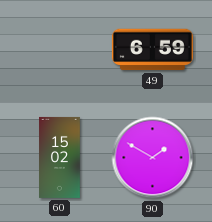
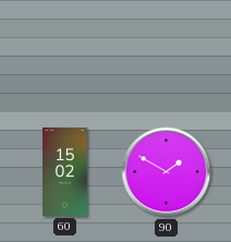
49: 6:59 -> none
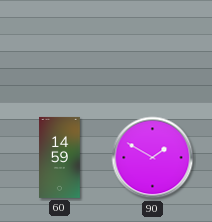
60: 15:02 -> 14:59
